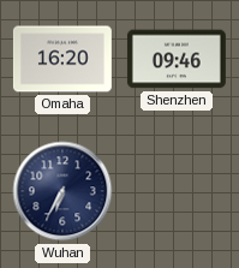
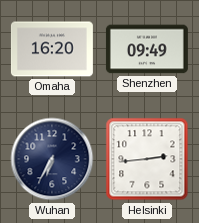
Shenzhen: 09:46 -> 09:49
Helsinki: none -> 2:44
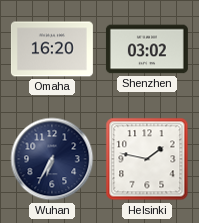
Shenzhen: 09:49 -> 03:02
Helsinki: 2:44 -> 1:47
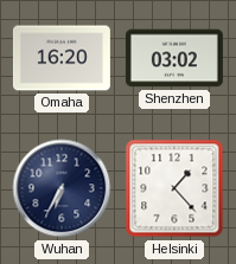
Helsinki: 1:47 -> 1:23
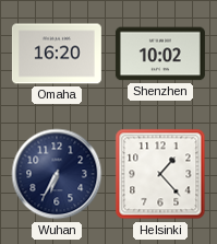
Shenzhen: 03:02 -> 10:02
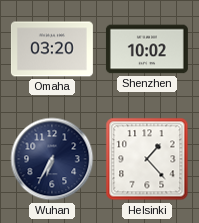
Omaha: 16:20 -> 03:20
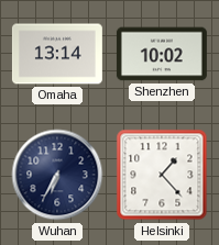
Omaha: 03:20 -> 13:14
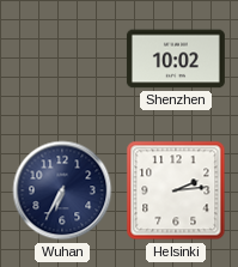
Omaha: 13:14 -> none
Helsinki: 1:23 -> 2:14
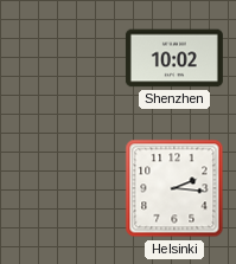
Wuhan: 6:35 -> none
Helsinki: 2:14 -> 2:16
